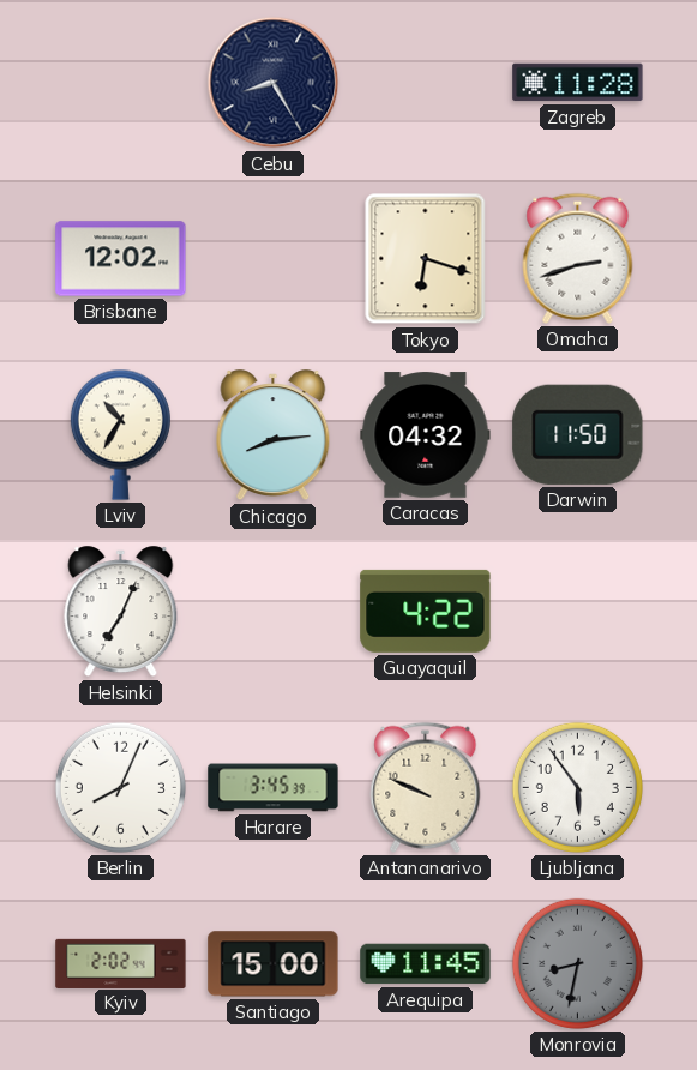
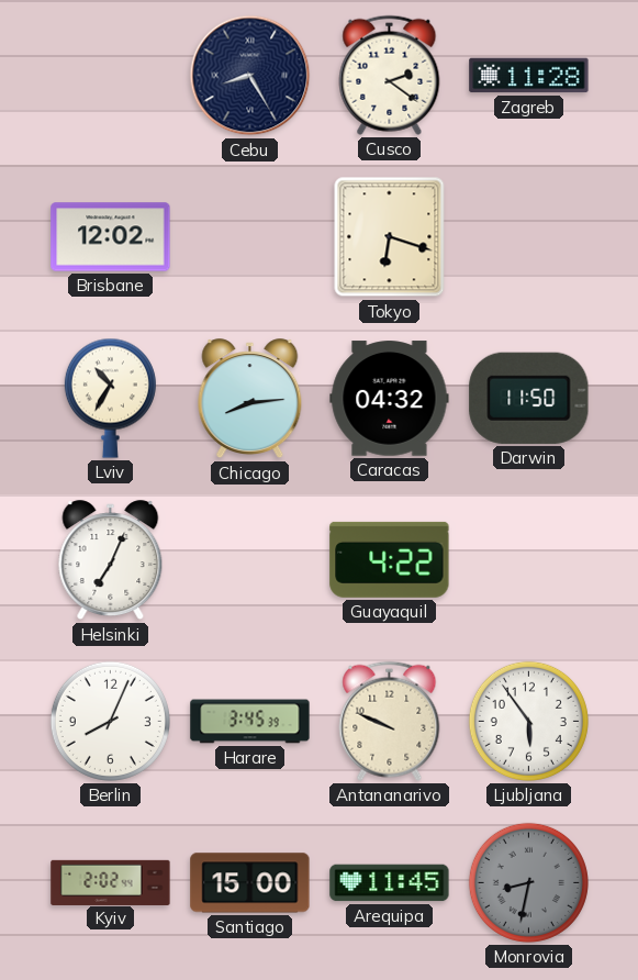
Cusco: none -> 2:21
Omaha: 2:42 -> none
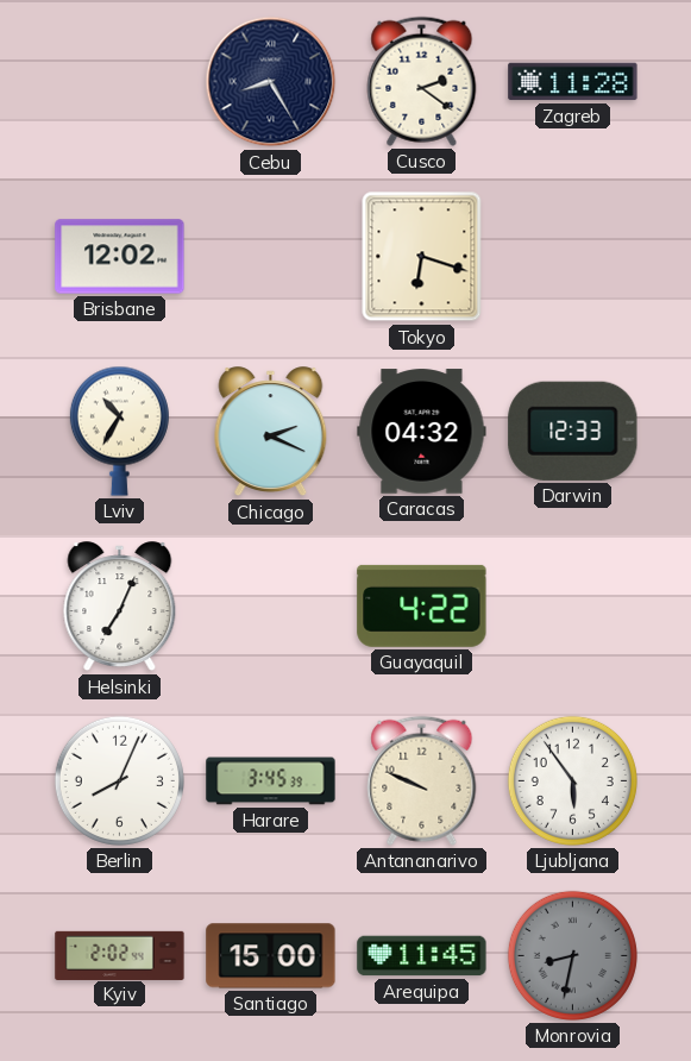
Chicago: 8:14 -> 2:19
Darwin: 11:50 -> 12:33
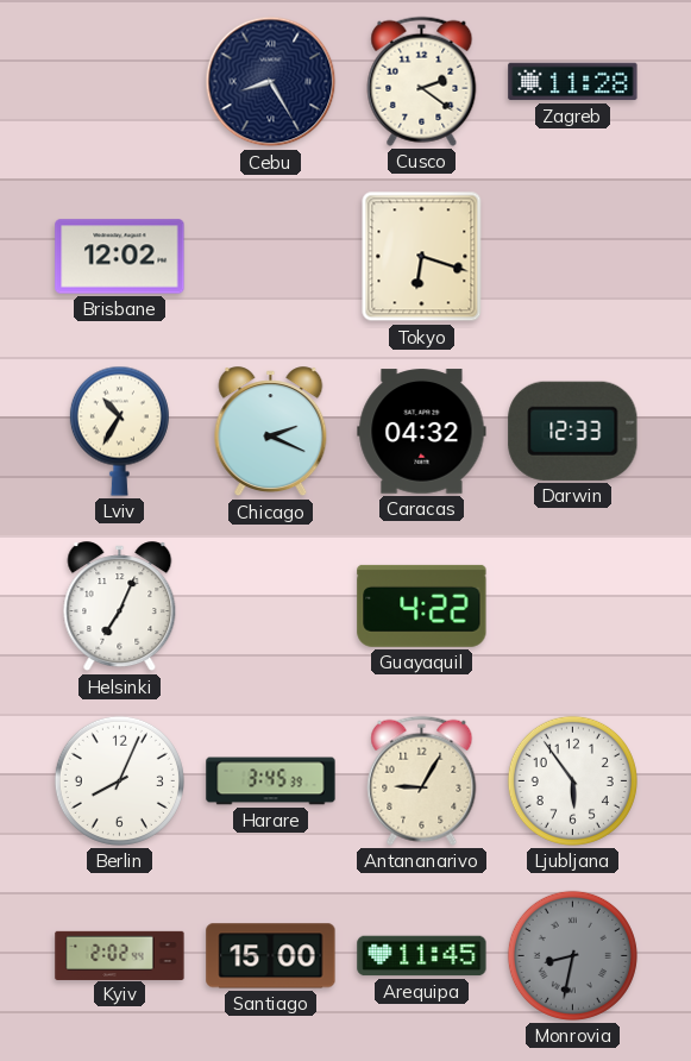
Antananarivo: 9:49 -> 9:05
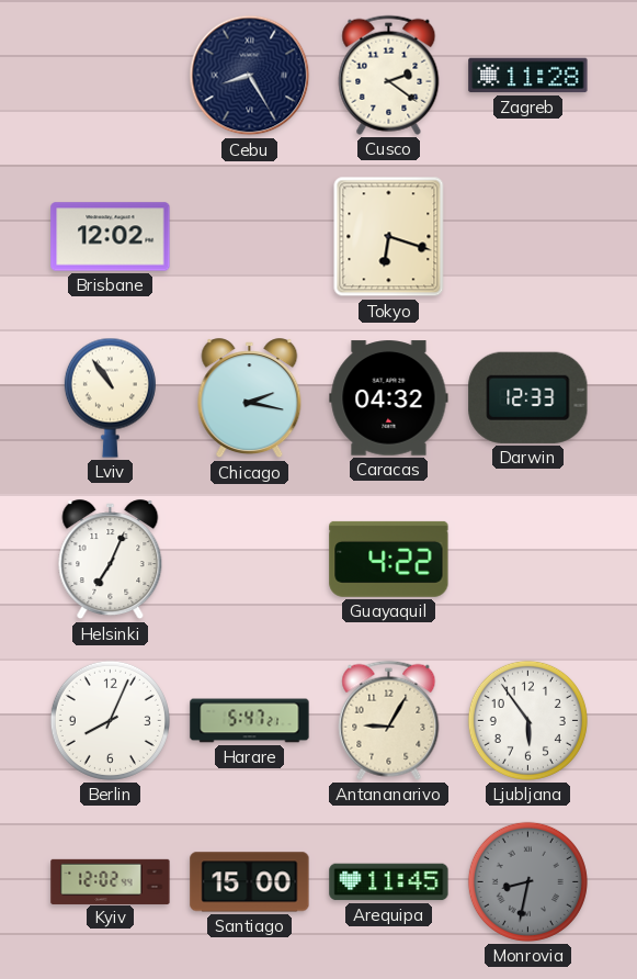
Lviv: 10:35 -> 10:54
Chicago: 2:19 -> 2:17
Harare: 3:45 -> 5:47
Kyiv: 2:02 -> 12:02
